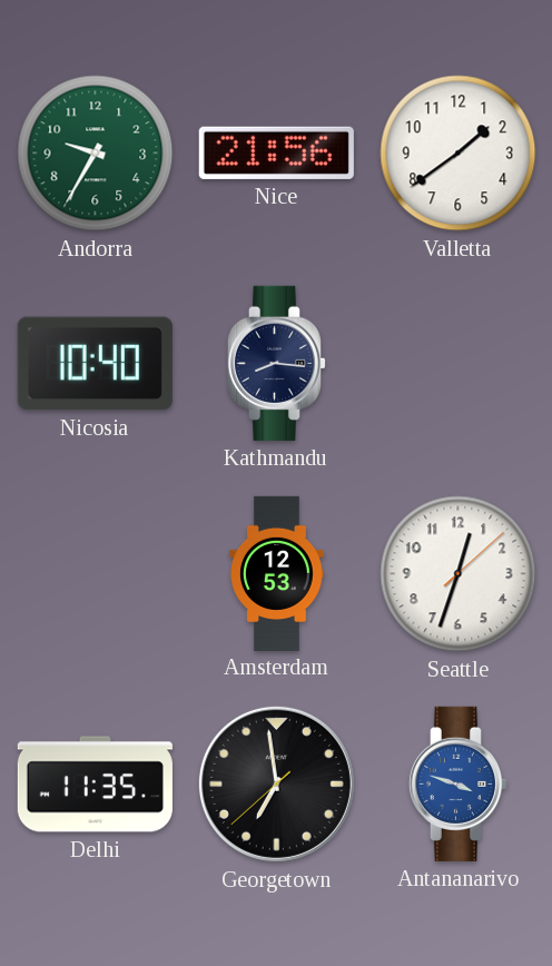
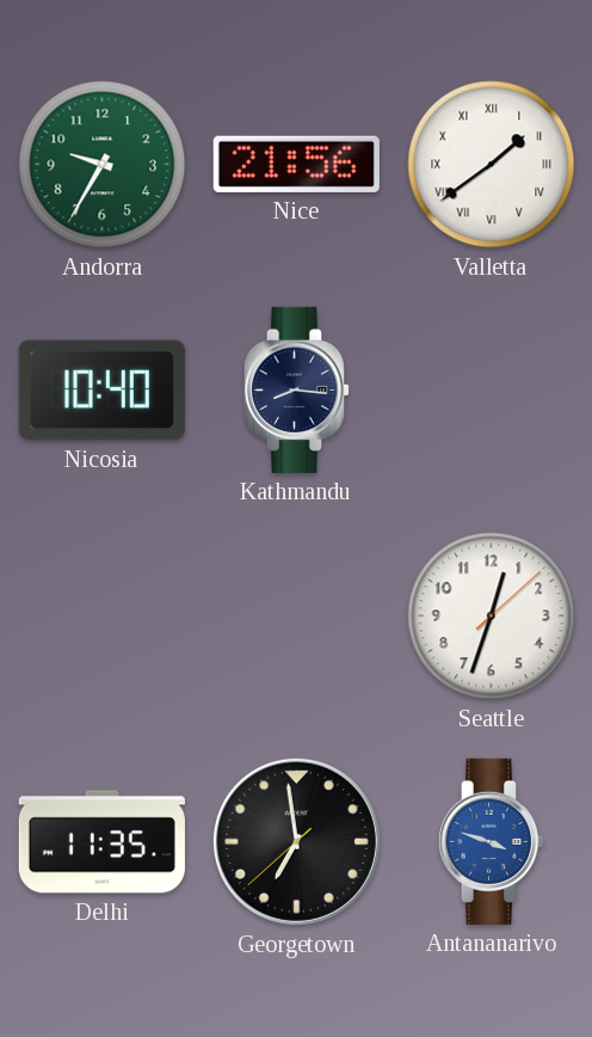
Valletta numerals: Arabic -> Roman
Amsterdam: 12:53 -> none
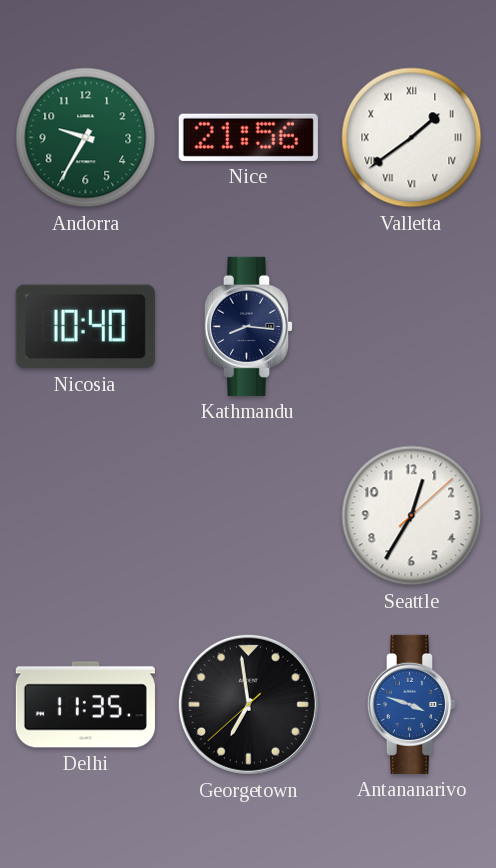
Seattle: 12:33 -> 12:35
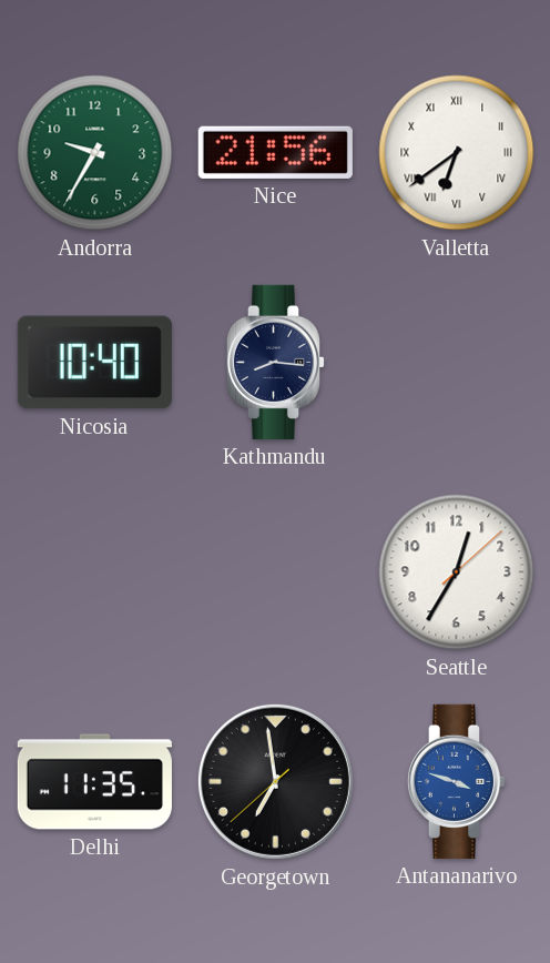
Valletta: 1:39 -> 6:39
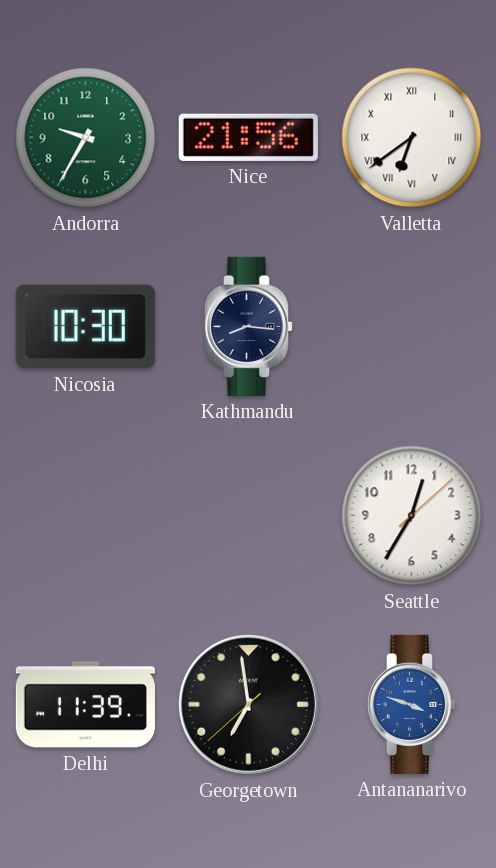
Nicosia: 10:40 -> 10:30
Delhi: 11:35 -> 11:39
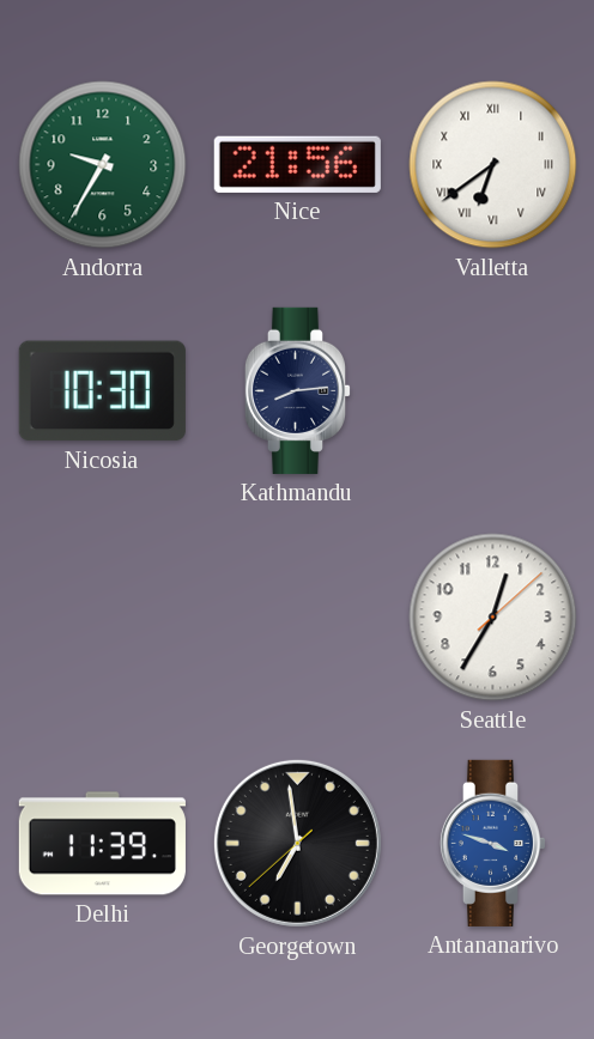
Kathmandu: 8:16 -> 8:14
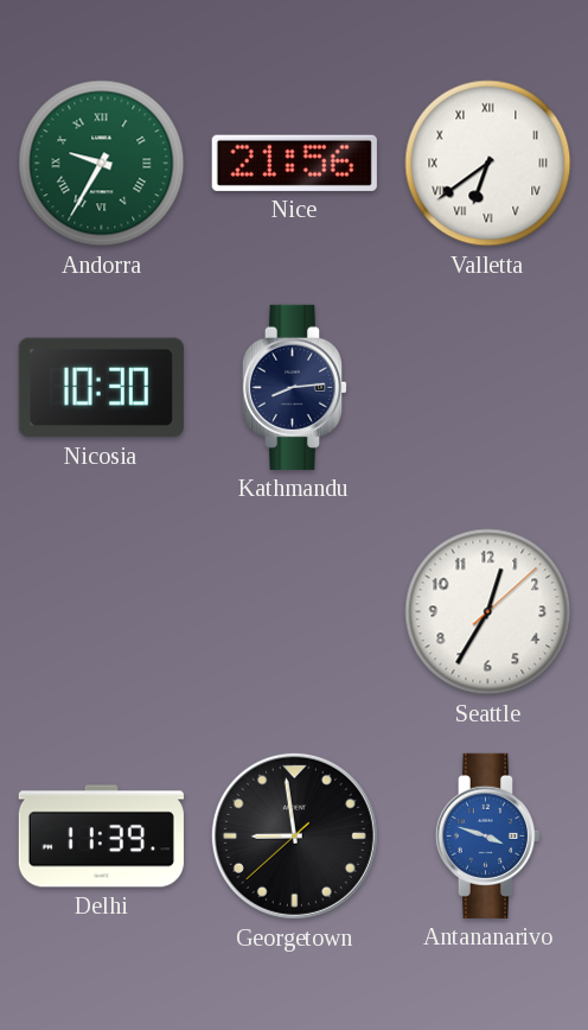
Andorra numerals: Arabic -> Roman
Georgetown: 6:58 -> 8:58
